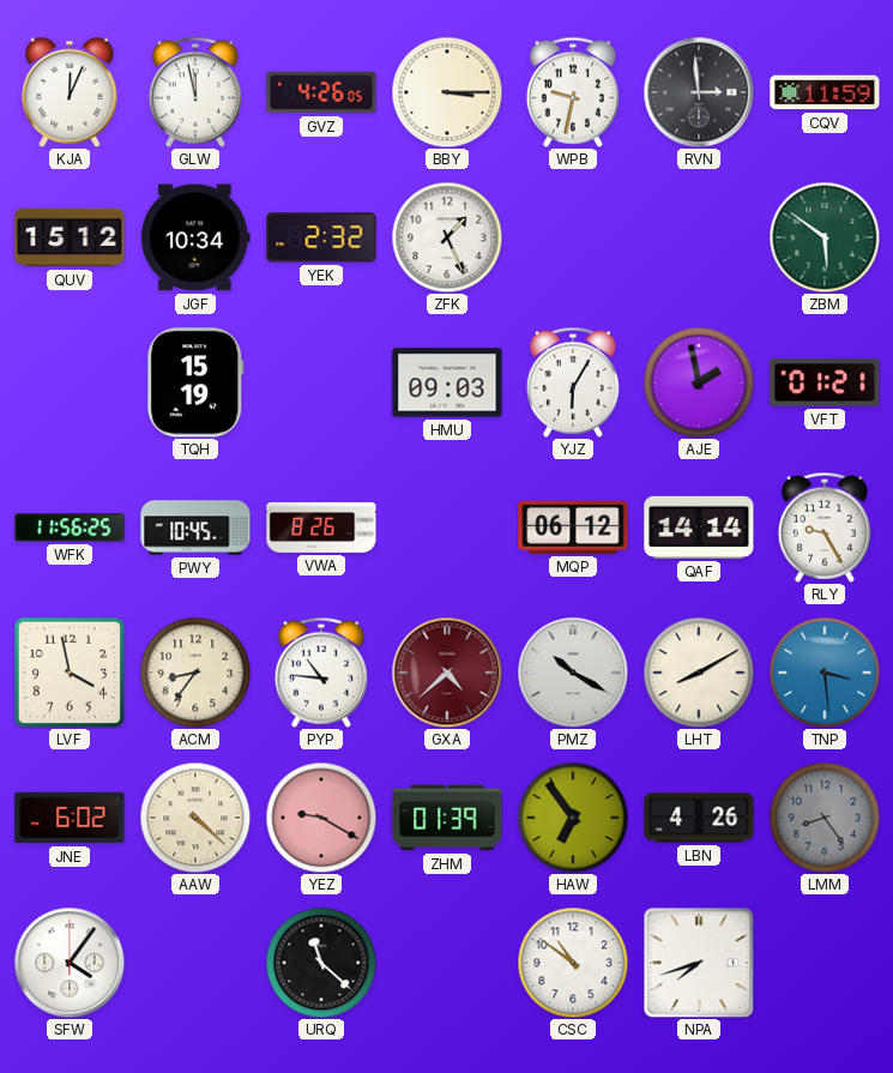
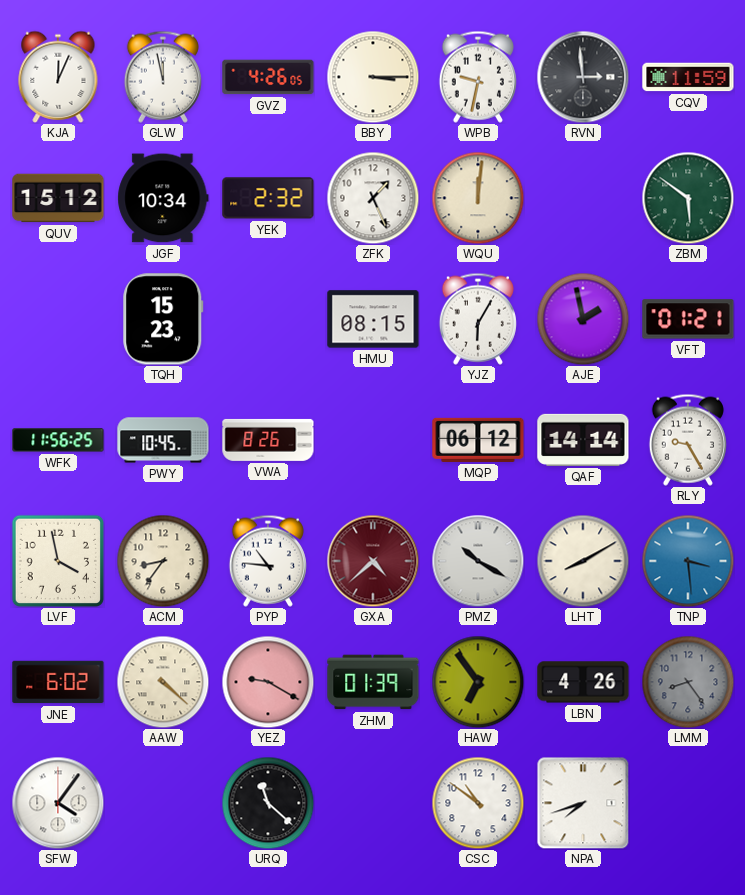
WQU: none -> 12:01
TQH: 15:19 -> 15:23
HMU: 09:03 -> 08:15
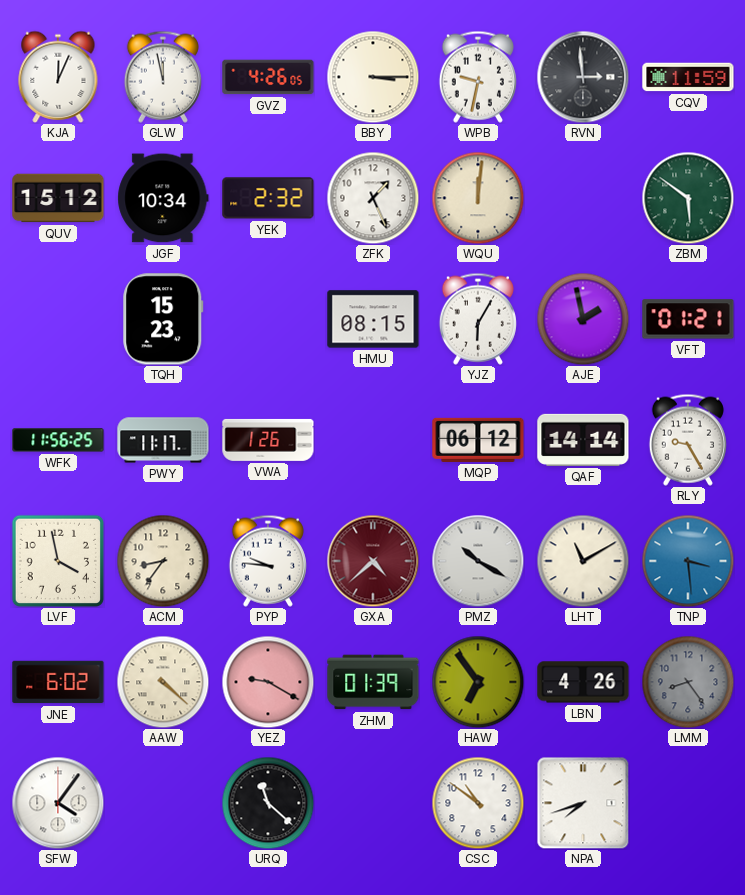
PWY: 10:45 -> 11:17
VWA: 8:26 -> 1:26
PYP: 10:46 -> 9:46
LHT: 8:10 -> 11:10
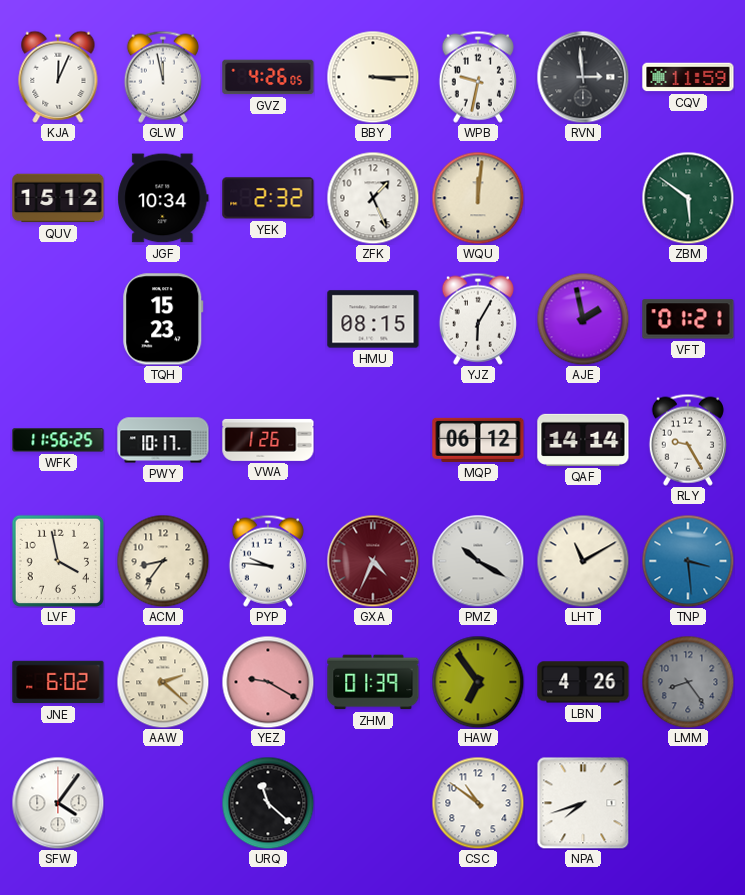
PWY: 11:17 -> 10:17
GXA: 4:38 -> 4:34
AAW: 4:22 -> 2:22
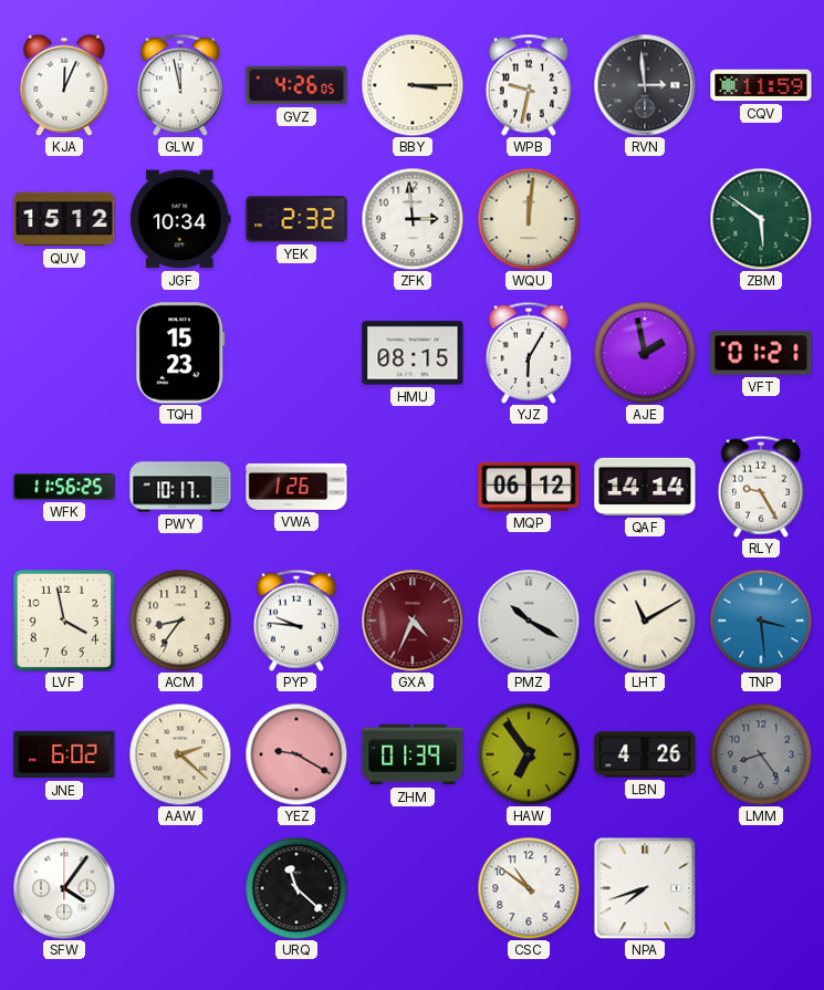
ZFK: 1:26 -> 2:59
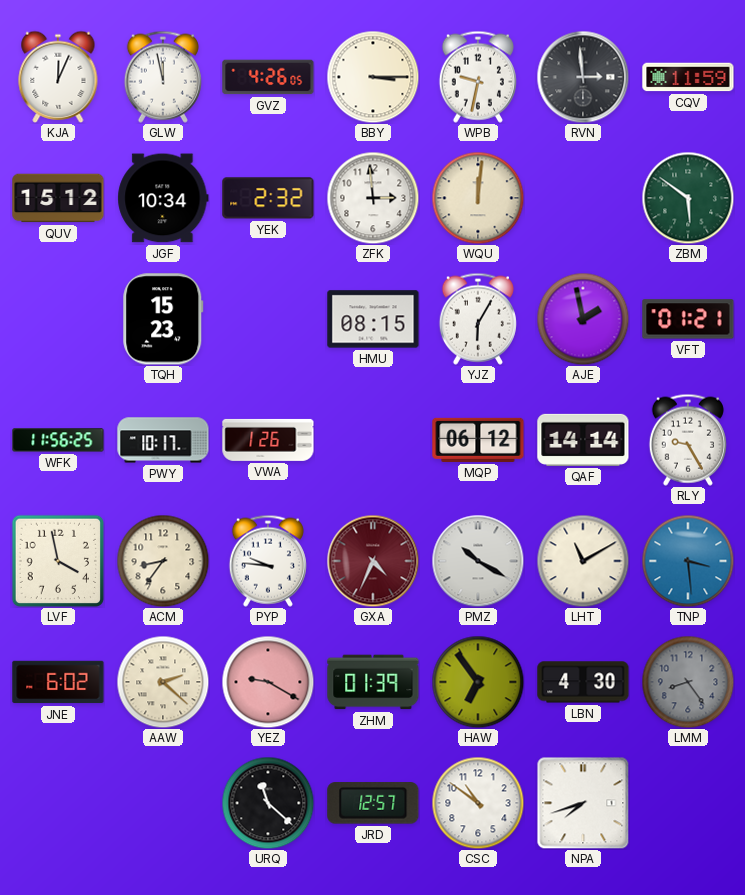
LBN: 4:26 -> 4:30
SFW: 4:06 -> none
JRD: none -> 12:57
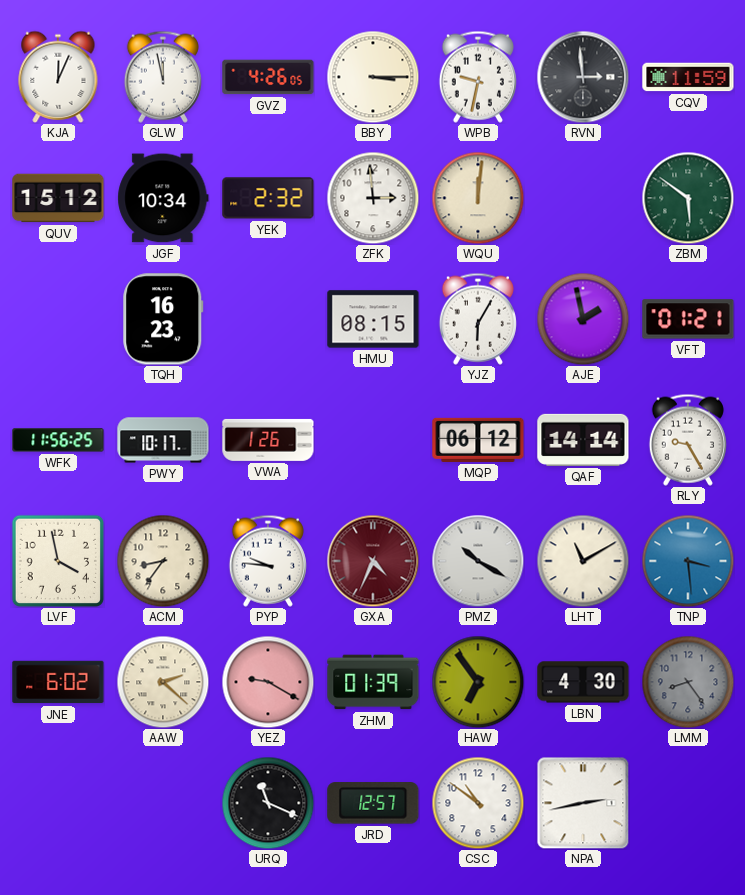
TQH: 15:23 -> 16:23
URQ: 11:22 -> 11:19
NPA: 7:42 -> 2:43
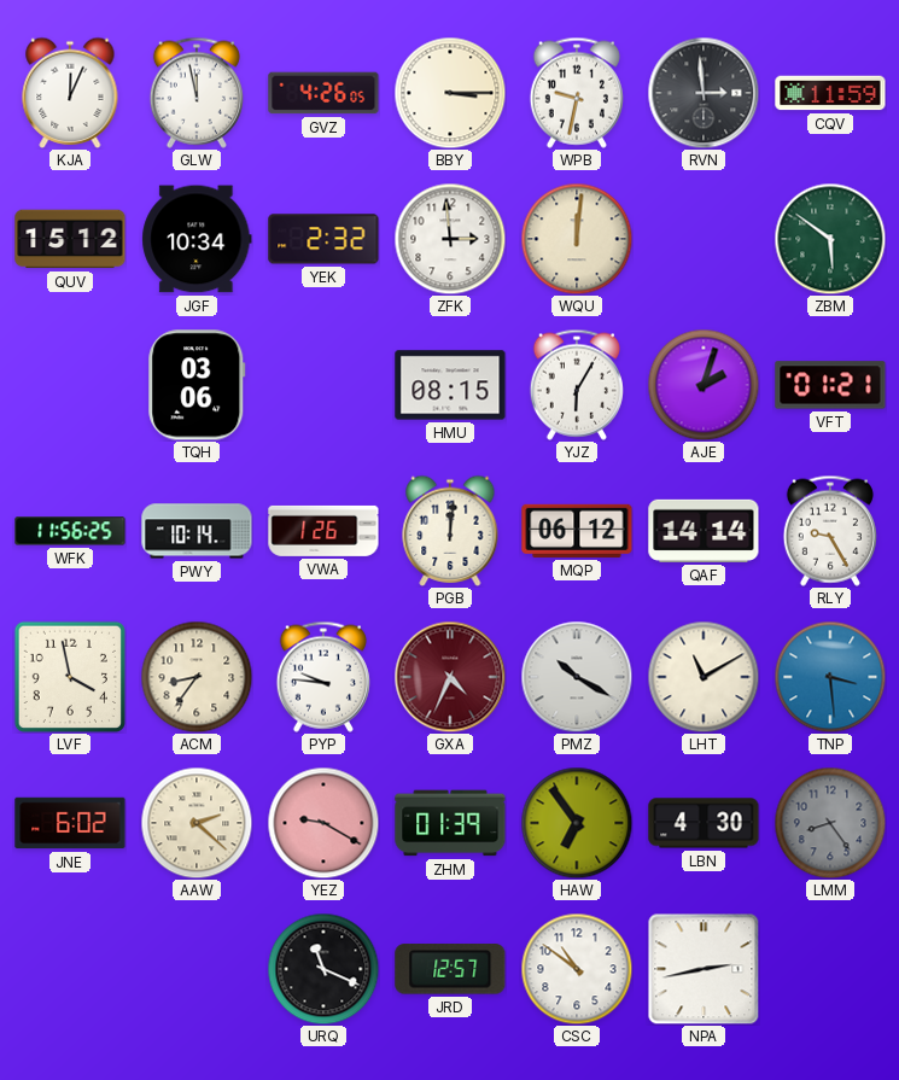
TQH: 16:23 -> 03:06
AJE: 1:58 -> 2:03
PWY: 10:17 -> 10:14
PGB: none -> 12:01
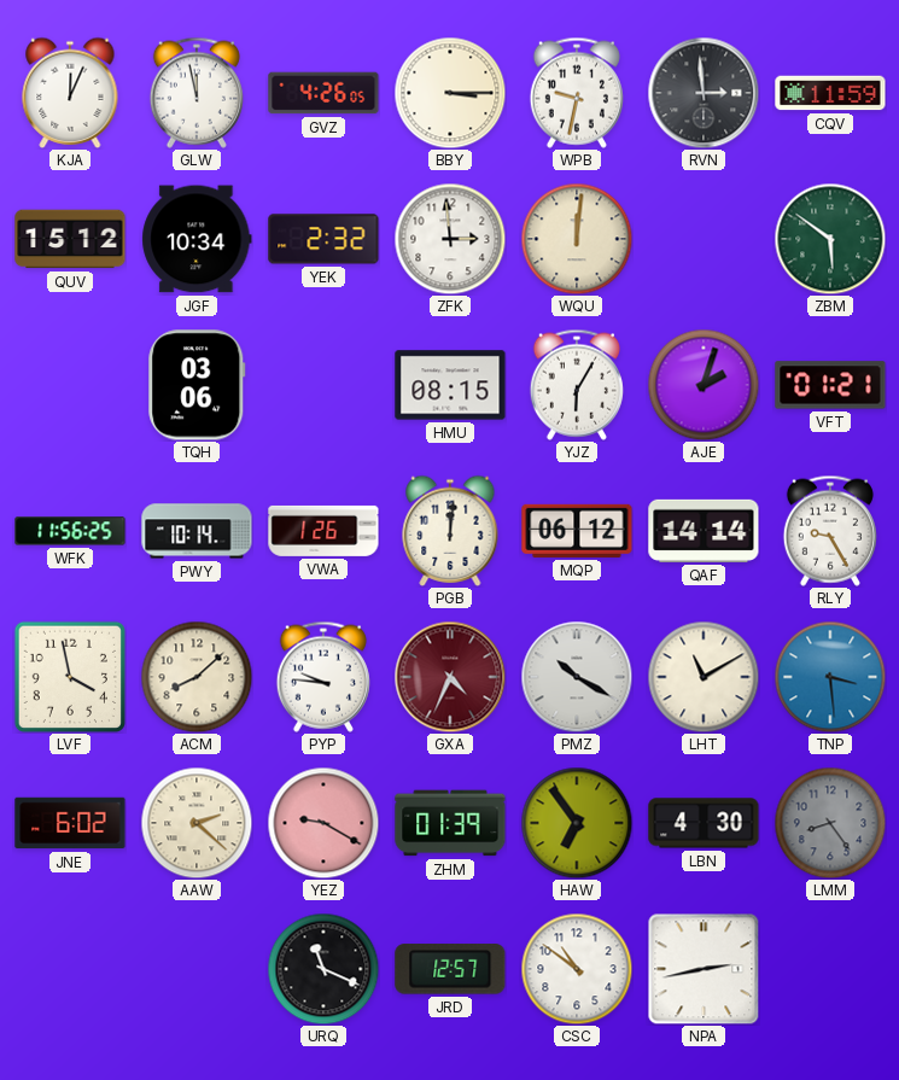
ACM: 8:36 -> 8:08
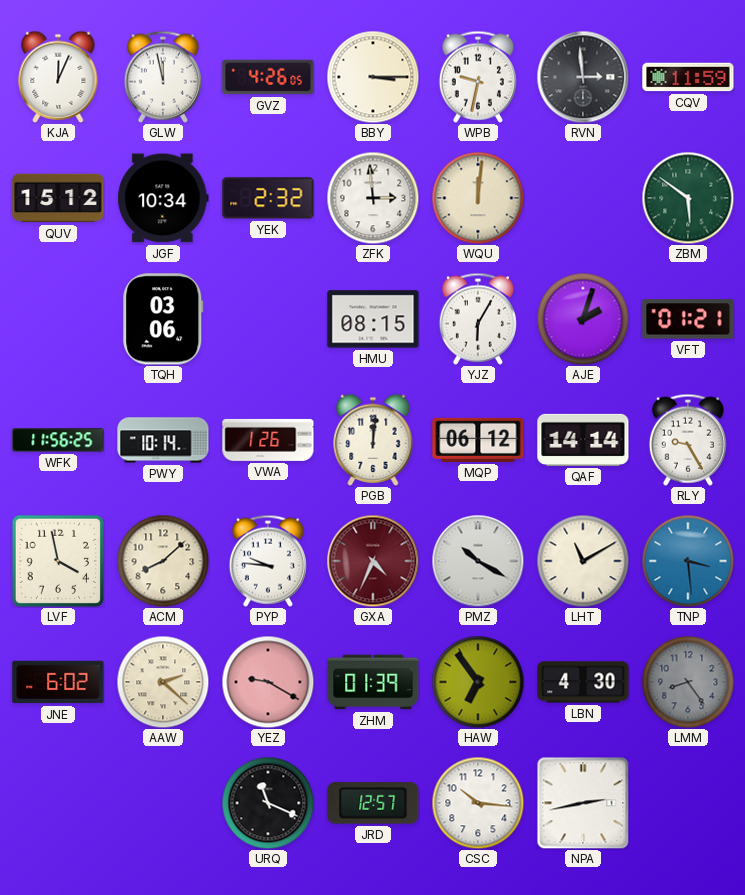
CSC: 10:51 -> 10:16
